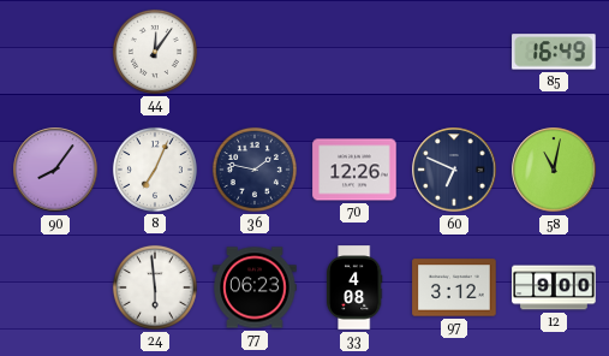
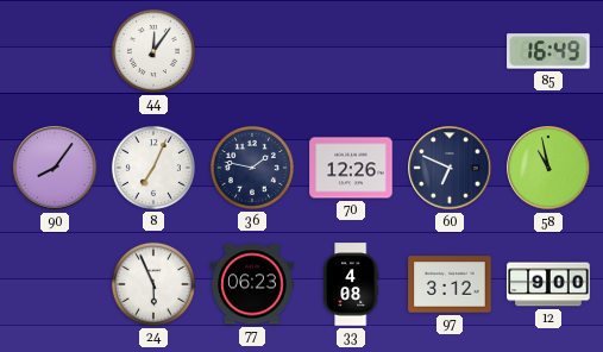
58: 11:02 -> 10:58
24: 5:59 -> 5:56
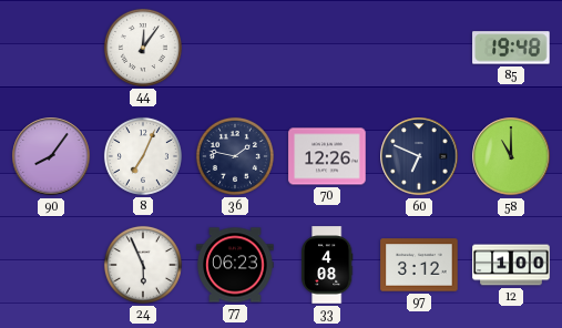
85: 16:49 -> 19:48
58: 10:58 -> 11:00
12: 9:00 -> 1:00
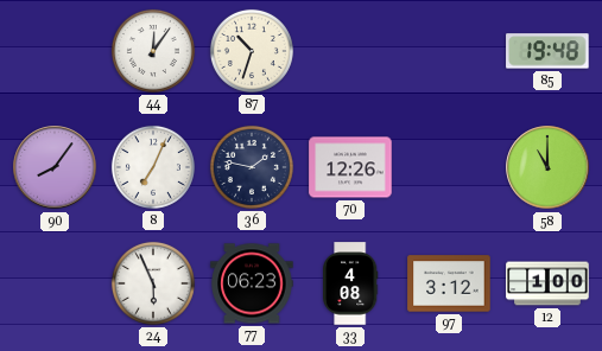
87: none -> 10:33
60: 6:49 -> none
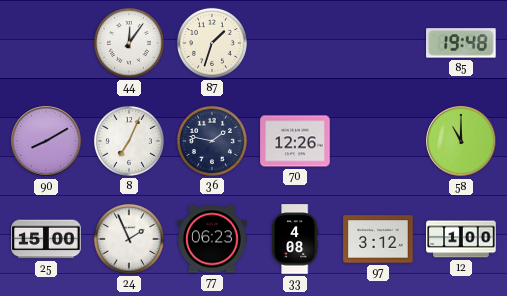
87: 10:33 -> 1:33
90: 8:06 -> 8:10
25: none -> 15:00
24: 5:56 -> 1:56
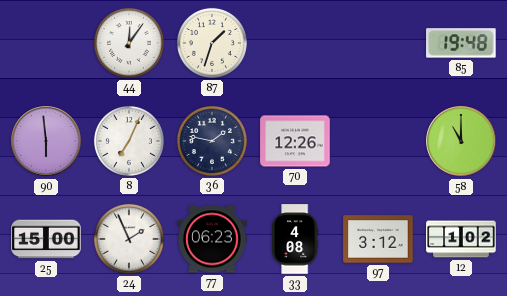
90: 8:10 -> 5:59
12: 1:00 -> 1:02
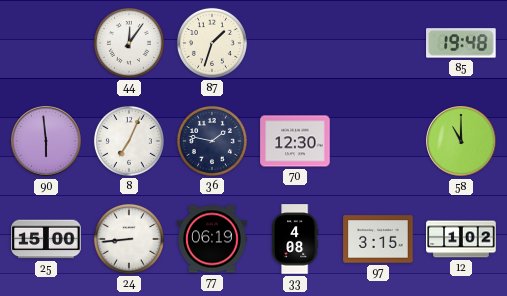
70: 12:26 -> 12:30
24: 1:56 -> 8:44
77: 06:23 -> 06:19
97: 3:12 -> 3:15
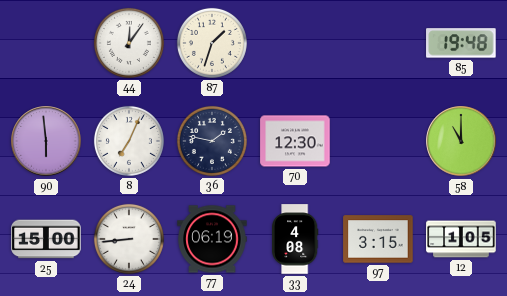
12: 1:02 -> 1:05
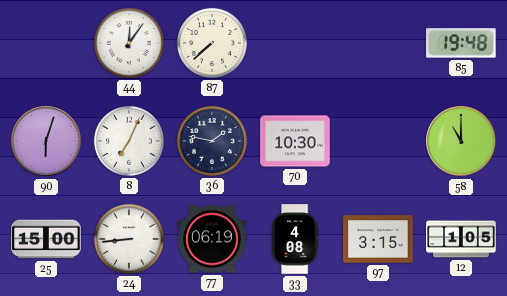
87: 1:33 -> 7:38
90: 5:59 -> 6:03
70: 12:30 -> 10:30
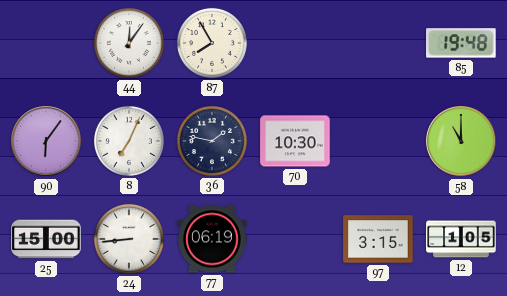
87: 7:38 -> 7:55
90: 6:03 -> 6:06
33: 4:08 -> none
